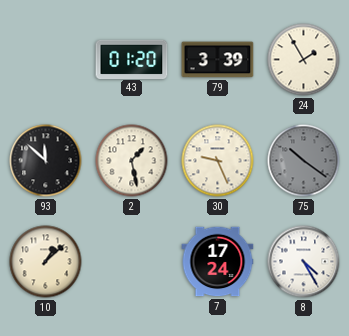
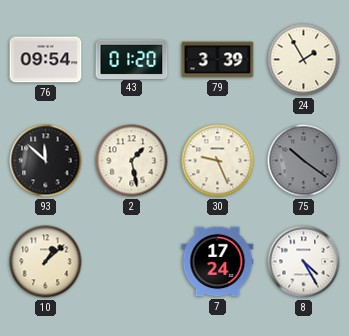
76: none -> 09:54
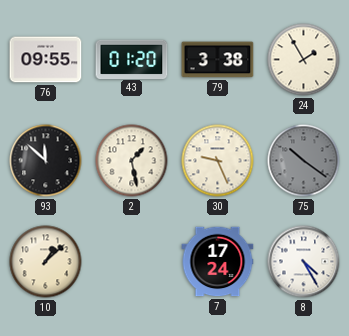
76: 09:54 -> 09:55
79: 3:39 -> 3:38
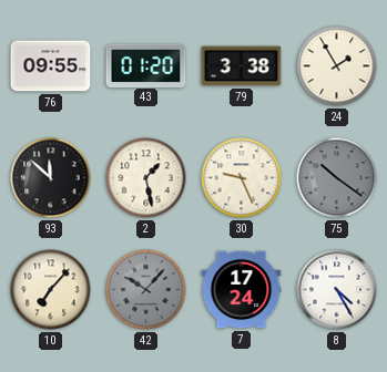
10: 1:08 -> 7:07
42: none -> 10:07
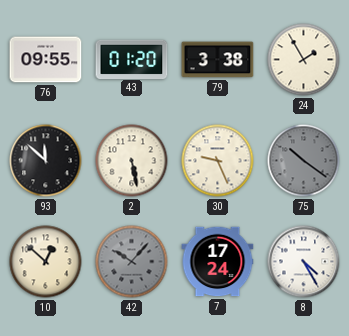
2: 1:28 -> 5:28
10: 7:07 -> 12:52
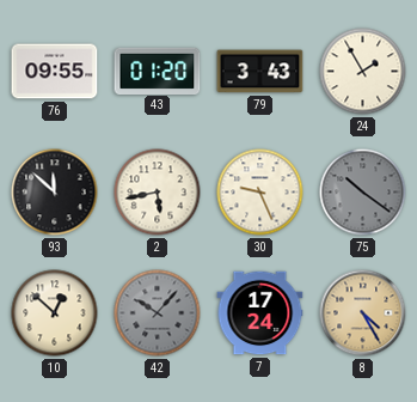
79: 3:38 -> 3:43
2: 5:28 -> 5:43
8 dial: white -> champagne
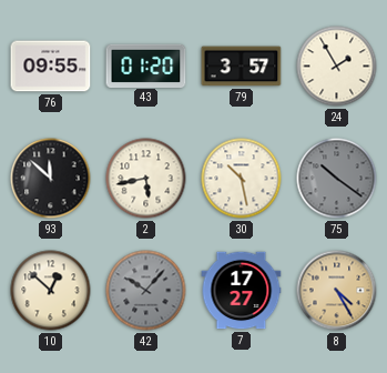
79: 3:43 -> 3:57
30: 9:26 -> 10:28
7: 17:24 -> 17:27
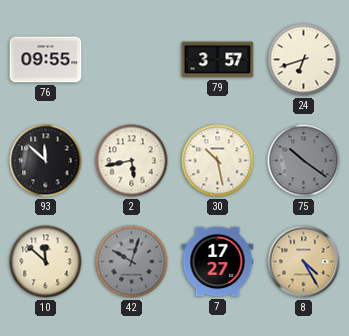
43: 01:20 -> none
24: 1:55 -> 6:42
10: 12:52 -> 11:52
42: 10:07 -> 10:03
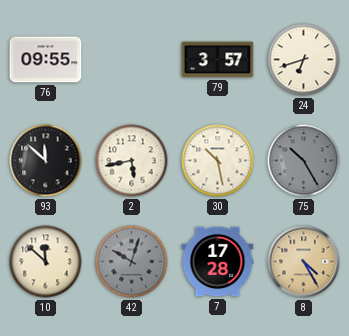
75: 10:21 -> 10:25
7: 17:27 -> 17:28
